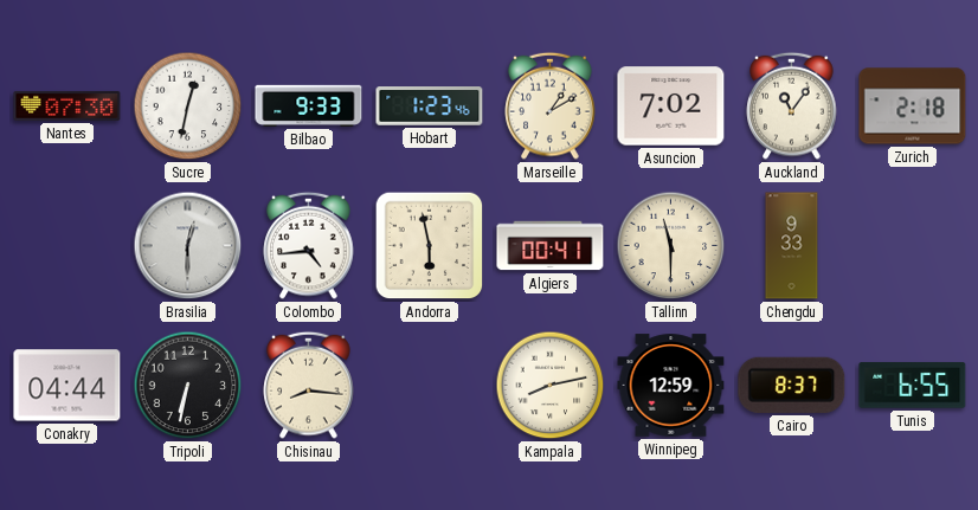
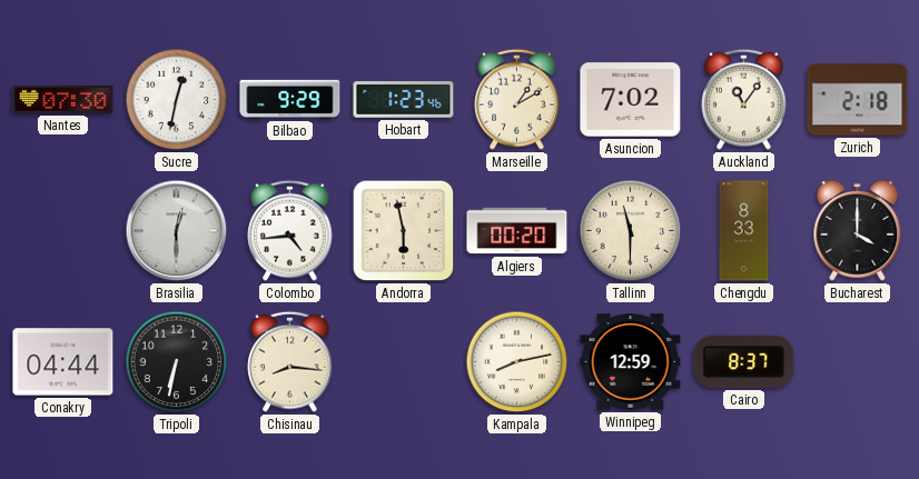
Bilbao: 9:33 -> 9:29
Algiers: 00:41 -> 00:20
Chengdu: 9:33 -> 8:33
Bucharest: none -> 4:00
Tunis: 6:55 -> none
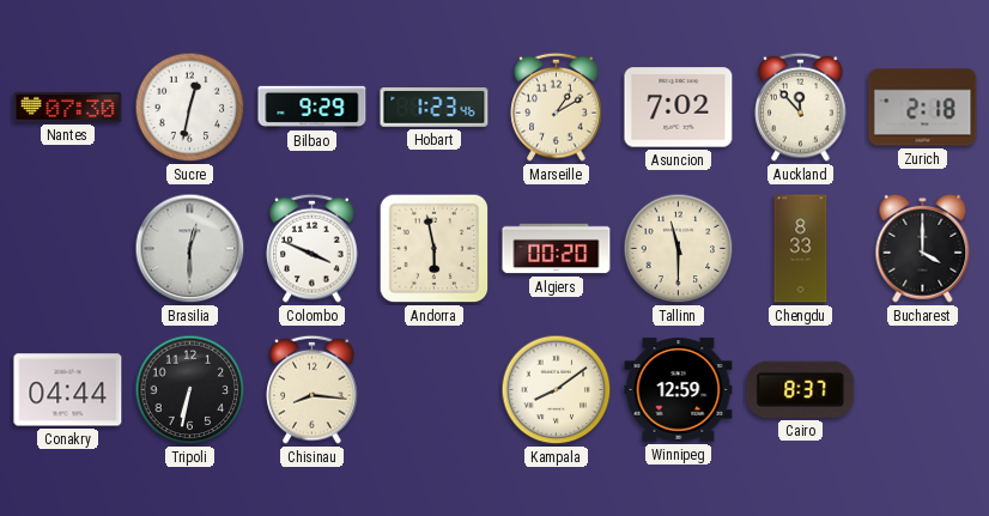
Auckland: 11:06 -> 11:53
Colombo: 4:44 -> 3:49
Kampala: 8:13 -> 8:09
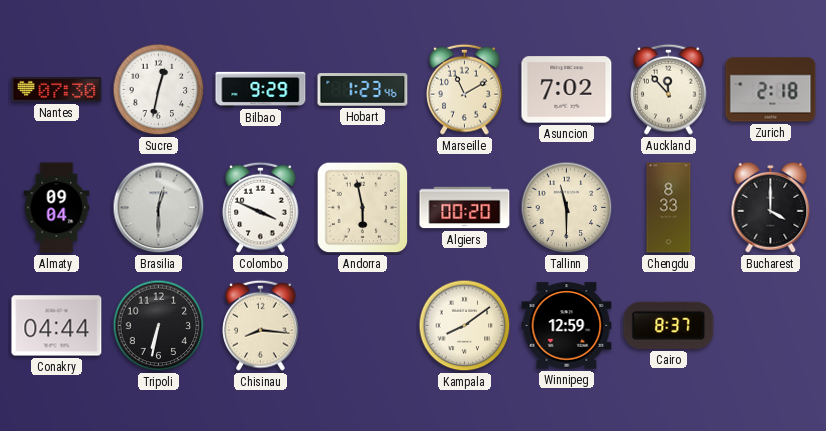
Marseille: 1:10 -> 11:10
Almaty: none -> 09:04
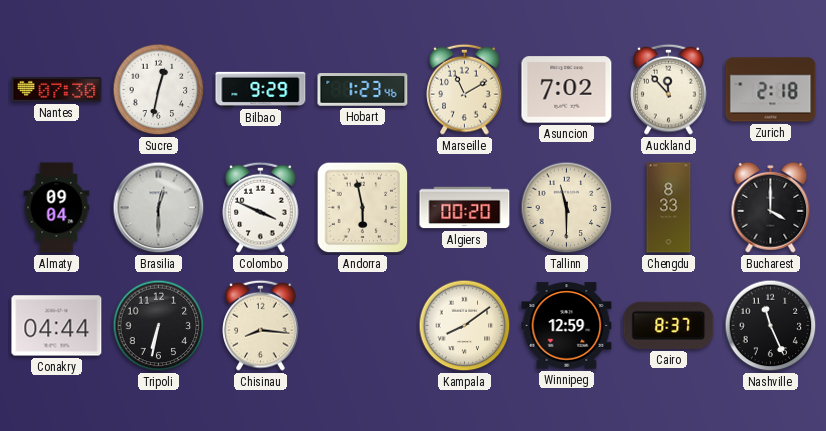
Nashville: none -> 11:26
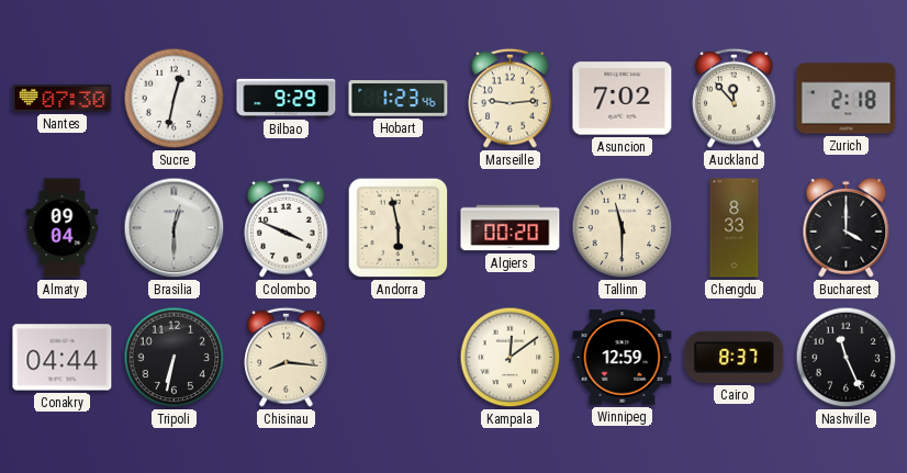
Marseille: 11:10 -> 9:14
Kampala: 8:09 -> 12:09
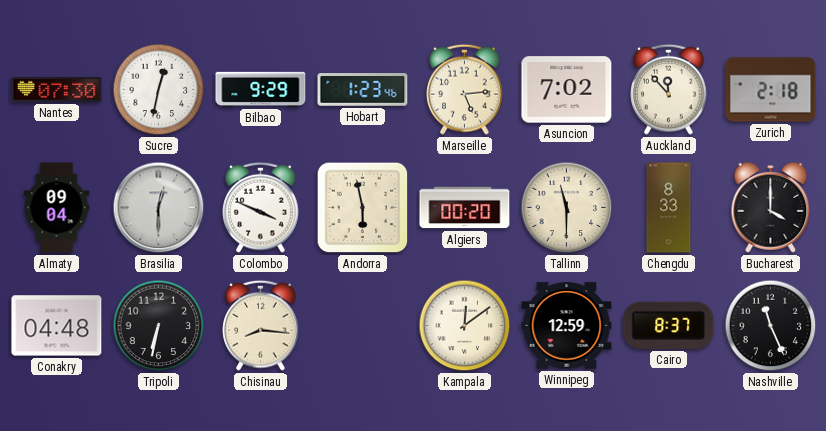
Marseille: 9:14 -> 5:14
Conakry: 04:44 -> 04:48
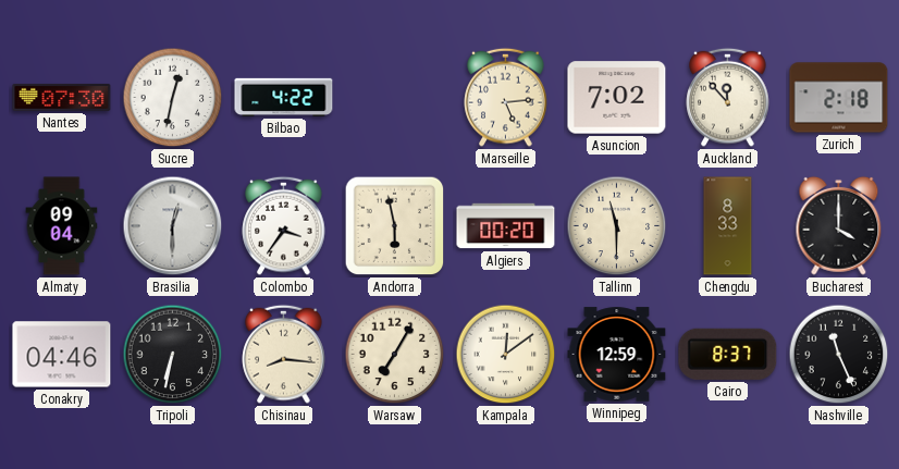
Bilbao: 9:29 -> 4:22
Hobart: 1:23 -> none
Colombo: 3:49 -> 3:36
Conakry: 04:48 -> 04:46
Warsaw: none -> 7:05
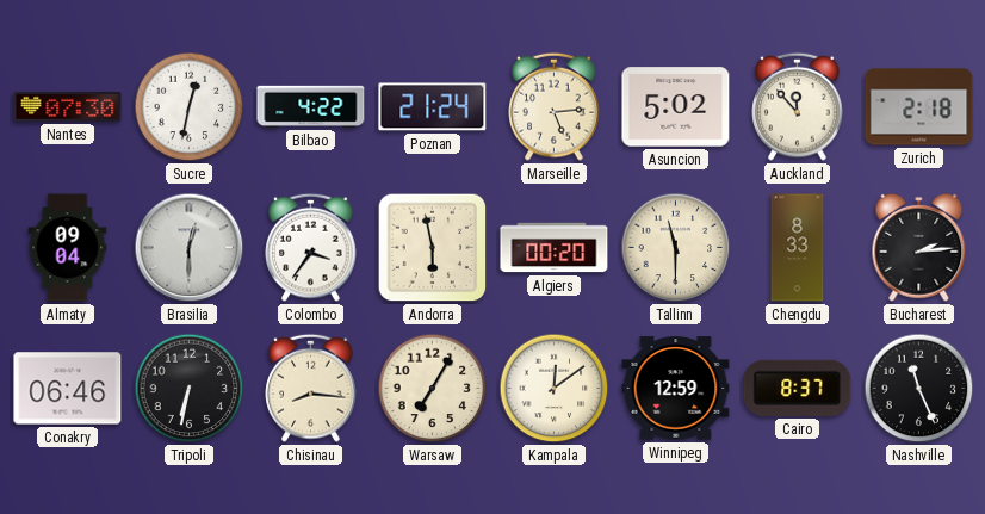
Poznan: none -> 21:24
Asuncion: 7:02 -> 5:02
Bucharest: 4:00 -> 2:14
Conakry: 04:46 -> 06:46
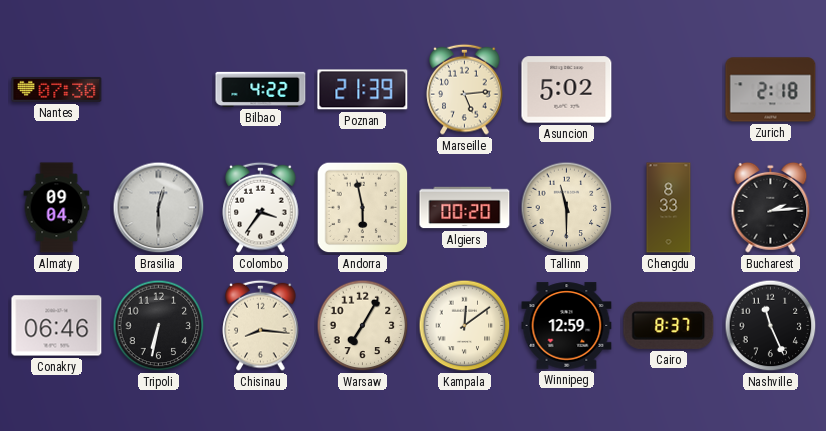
Sucre: 12:32 -> none
Poznan: 21:24 -> 21:39
Auckland: 11:53 -> none
